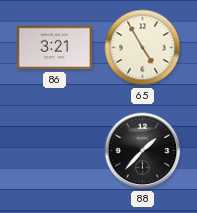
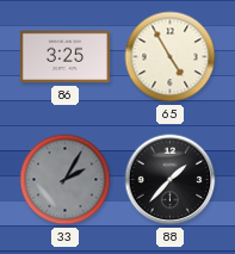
86: 3:21 -> 3:25
33: none -> 2:05
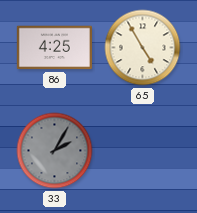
86: 3:25 -> 4:25
88: 1:37 -> none
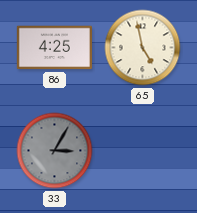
65: 4:55 -> 4:58
33: 2:05 -> 3:05
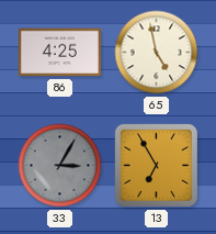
13: none -> 6:55
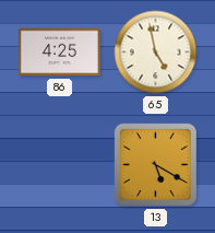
33: 3:05 -> none
13: 6:55 -> 5:20
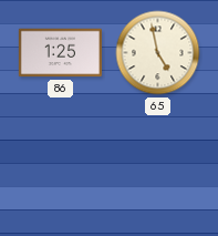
86: 4:25 -> 1:25
13: 5:20 -> none
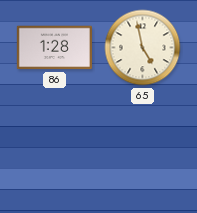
86: 1:25 -> 1:28
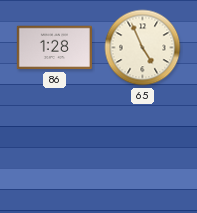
65: 4:58 -> 4:56
